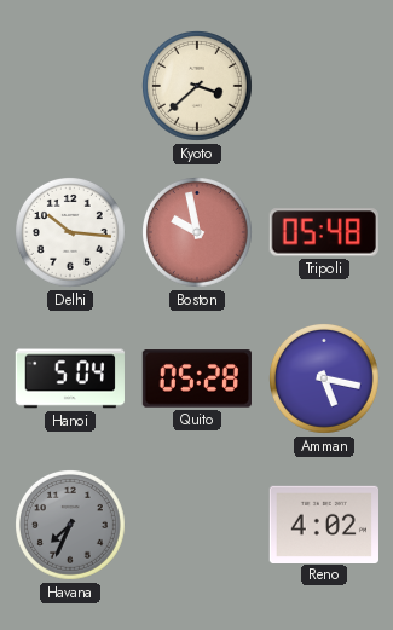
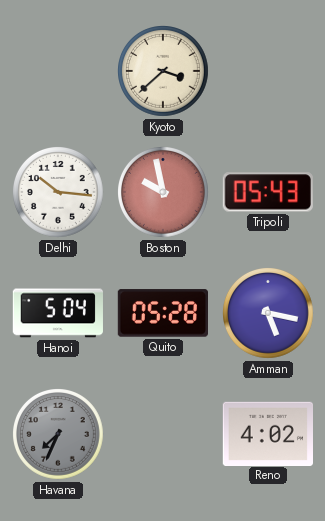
Tripoli: 05:48 -> 05:43
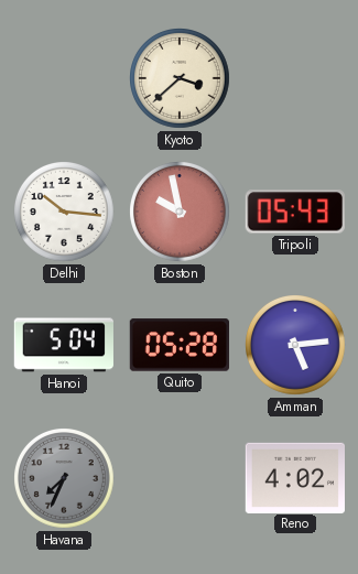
Amman: 5:17 -> 5:14
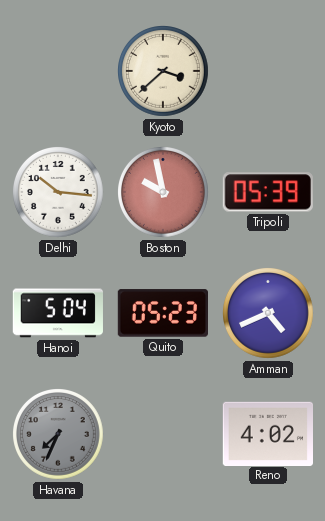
Tripoli: 05:43 -> 05:39
Quito: 05:28 -> 05:23
Amman: 5:14 -> 4:41
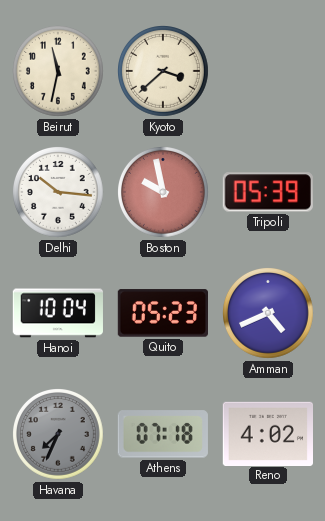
Beirut: none -> 11:32
Hanoi: 5:04 -> 10:04
Athens: none -> 07:18
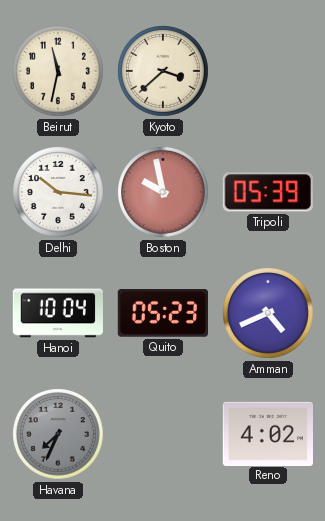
Athens: 07:18 -> none
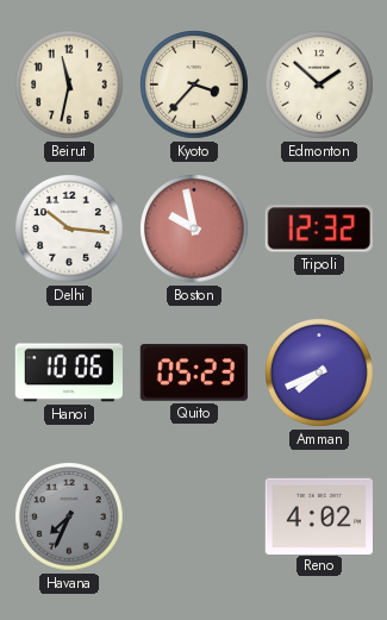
Kyoto: 3:38 -> 3:37
Edmonton: none -> 1:52
Tripoli: 05:39 -> 12:32
Hanoi: 10:04 -> 10:06
Amman: 4:41 -> 7:41
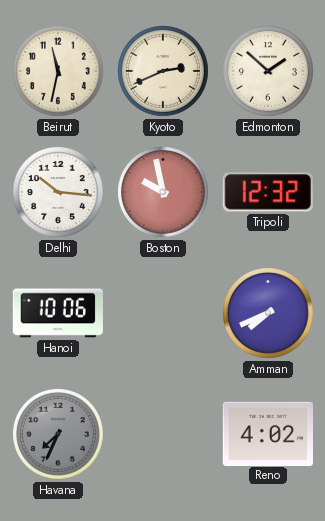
Kyoto: 3:37 -> 2:41
Quito: 05:23 -> none
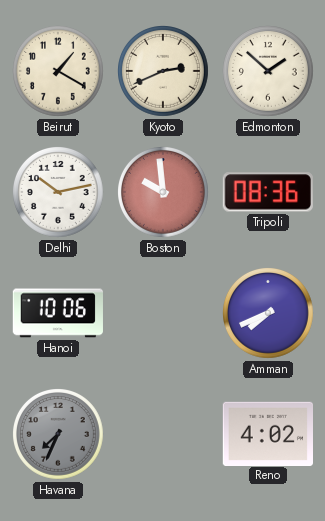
Beirut: 11:32 -> 1:20
Delhi: 10:16 -> 10:13
Boston: 9:58 -> 9:59
Tripoli: 12:32 -> 08:36
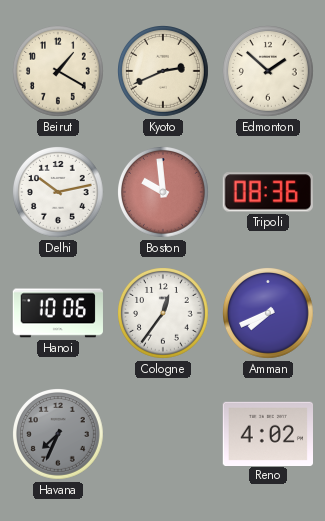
Cologne: none -> 12:36
